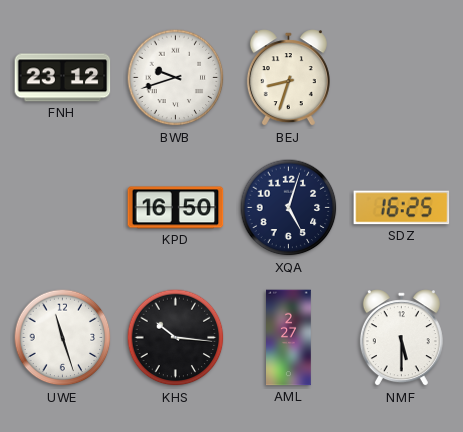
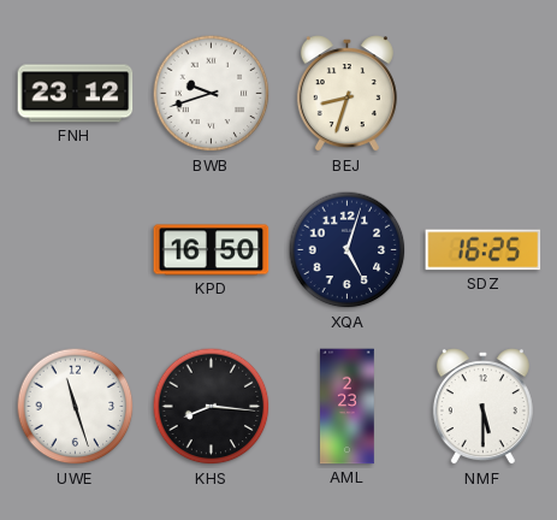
KHS: 10:16 -> 8:16
AML: 2:27 -> 2:23
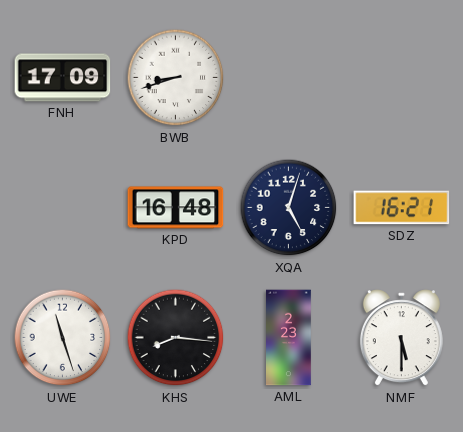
FNH: 23:12 -> 17:09
BWB: 9:42 -> 8:42
BEJ: 8:33 -> none
KPD: 16:50 -> 16:48
SDZ: 16:25 -> 16:21
